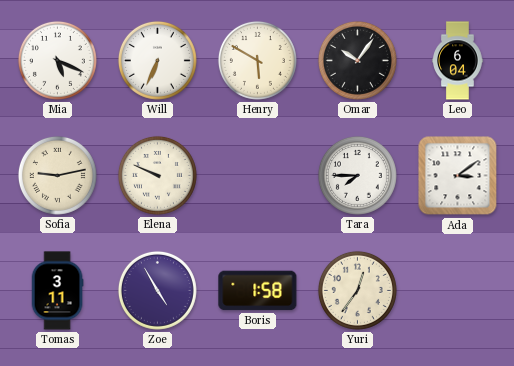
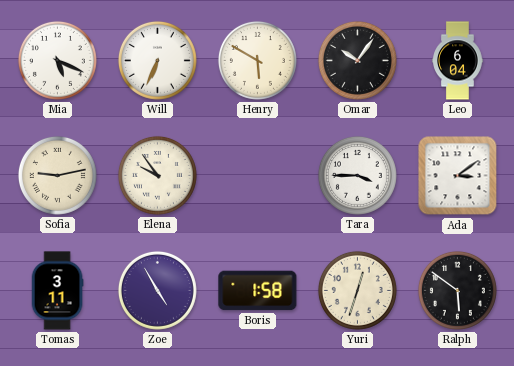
Elena: 9:49 -> 9:54
Tara: 7:45 -> 3:45
Yuri: 12:36 -> 12:33
Ralph: none -> 5:51
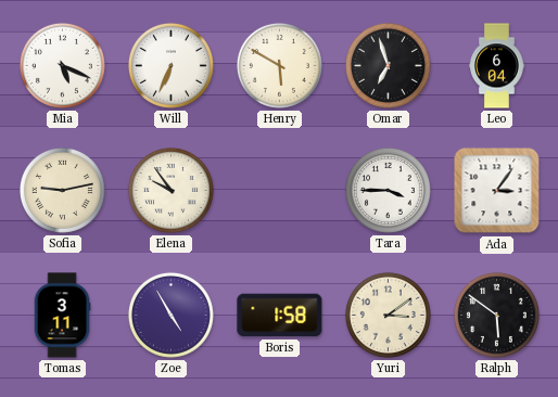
Omar: 10:06 -> 6:57
Ada: 3:09 -> 3:06
Yuri: 12:33 -> 3:09
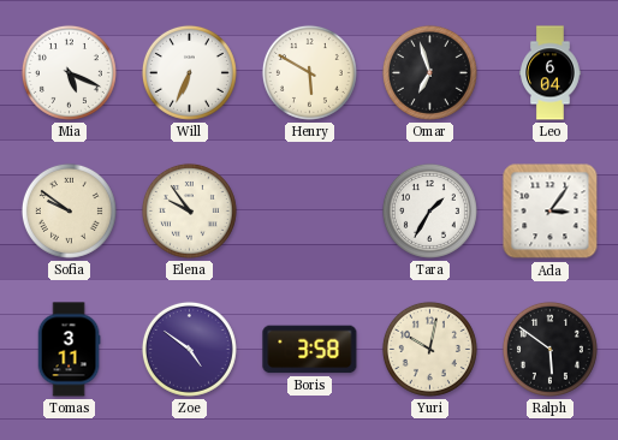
Sofia: 9:13 -> 9:51
Tara: 3:45 -> 1:35
Zoe: 4:55 -> 4:51
Boris: 1:58 -> 3:58
Yuri: 3:09 -> 10:02
